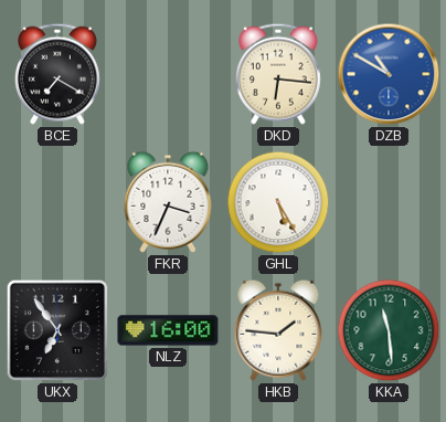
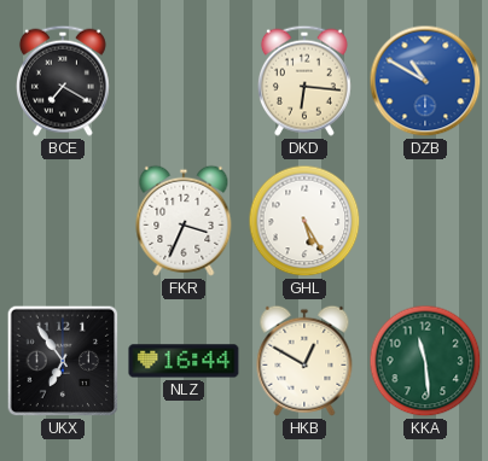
NLZ: 16:00 -> 16:44
HKB: 1:46 -> 12:50
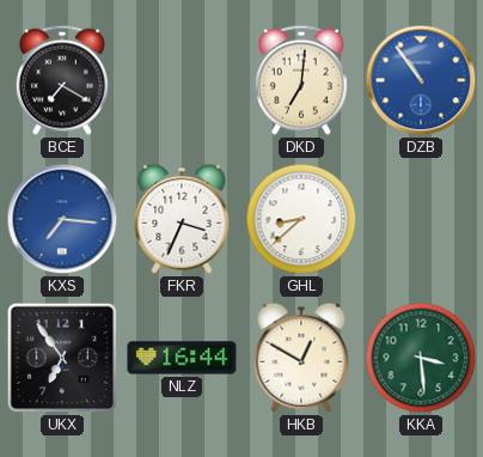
DKD: 6:16 -> 7:01
DZB: 10:50 -> 10:54
KXS: none -> 7:16
GHL: 5:25 -> 8:38
KKA: 11:29 -> 3:29
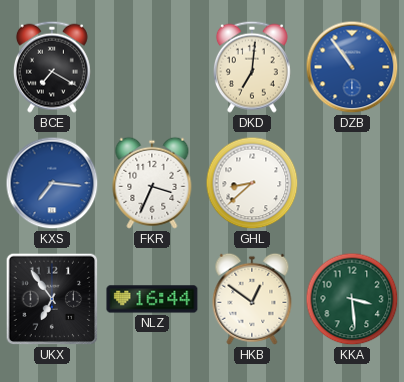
HKB: 12:50 -> 12:51
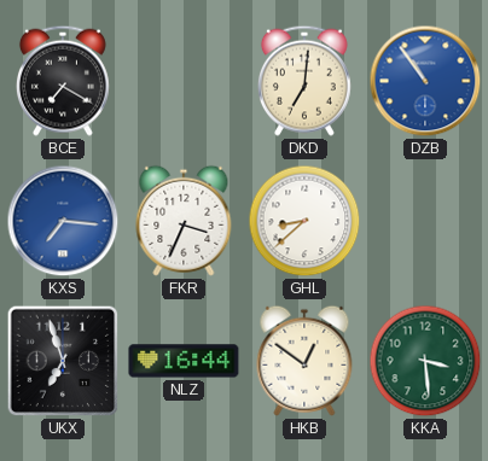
UKX: 6:54 -> 6:57
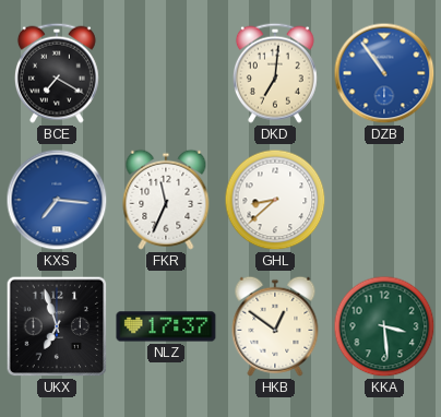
FKR: 3:34 -> 11:34
NLZ: 16:44 -> 17:37
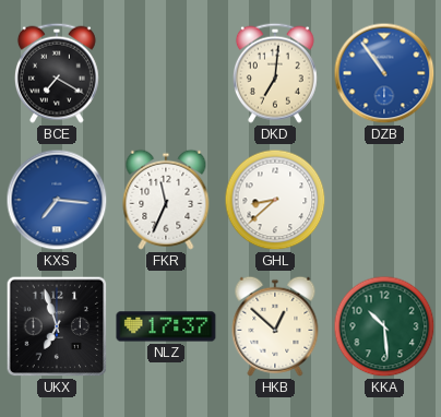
HKB: 12:51 -> 12:52
KKA: 3:29 -> 10:29
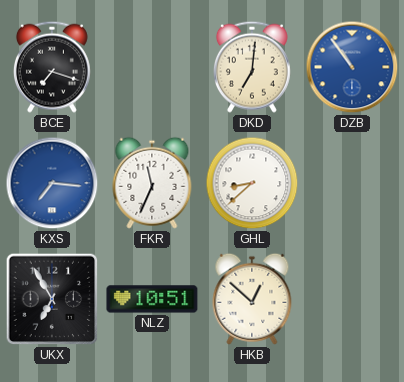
BCE: 7:20 -> 7:18
UKX: 6:57 -> 6:55
NLZ: 17:37 -> 10:51
KKA: 10:29 -> none
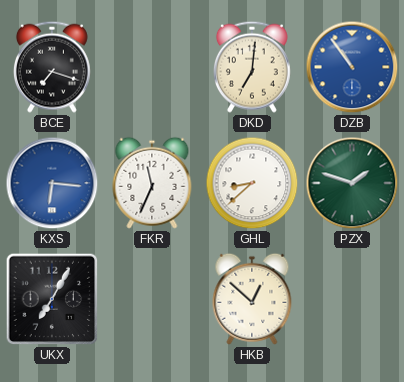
KXS: 7:16 -> 6:16
PZX: none -> 1:48
UKX: 6:55 -> 7:05
NLZ: 10:51 -> none
